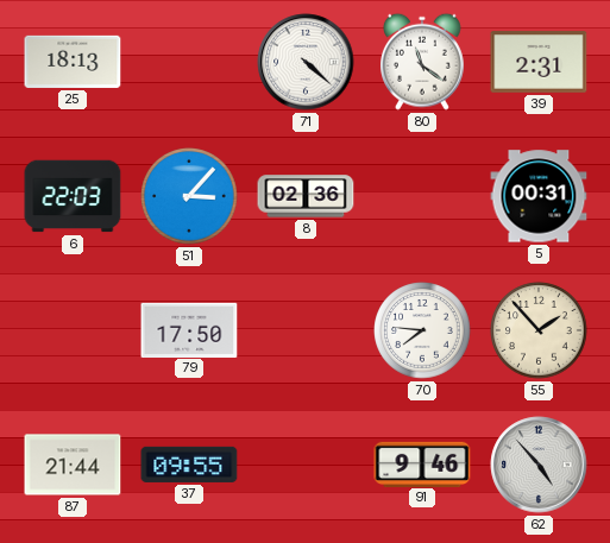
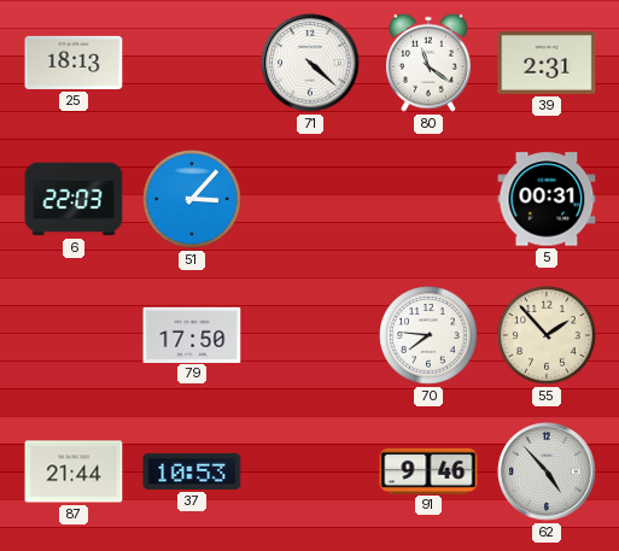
8: 02:36 -> none
37: 09:55 -> 10:53
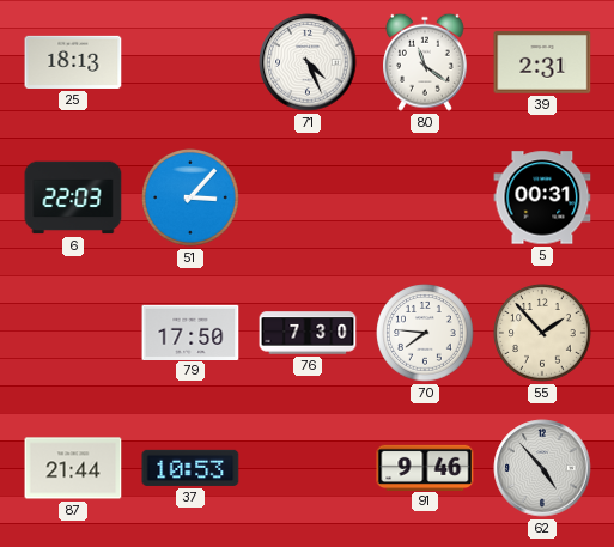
71: 4:22 -> 4:26
76: none -> 7:30
